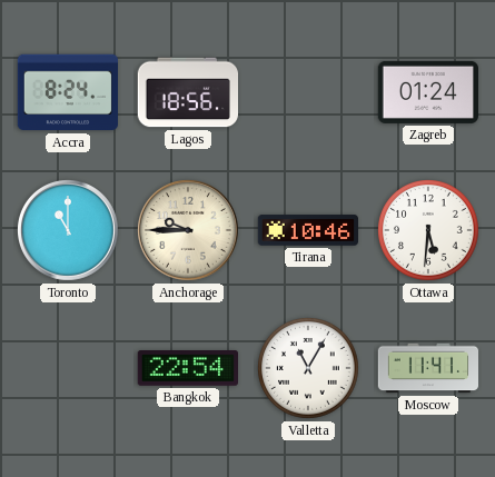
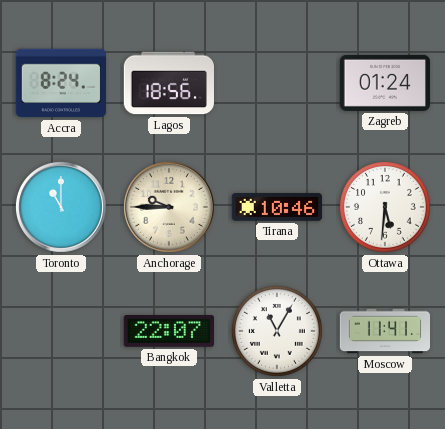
Bangkok: 22:54 -> 22:07
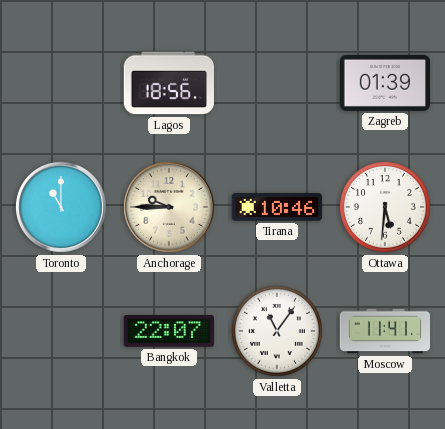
Accra: 8:24 -> none
Zagreb: 01:24 -> 01:39
Valletta: 11:05 -> 11:06
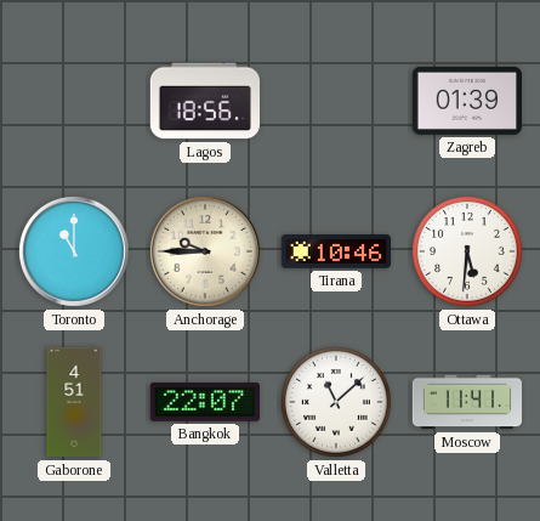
Gaborone: none -> 4:51
Valletta: 11:06 -> 11:08
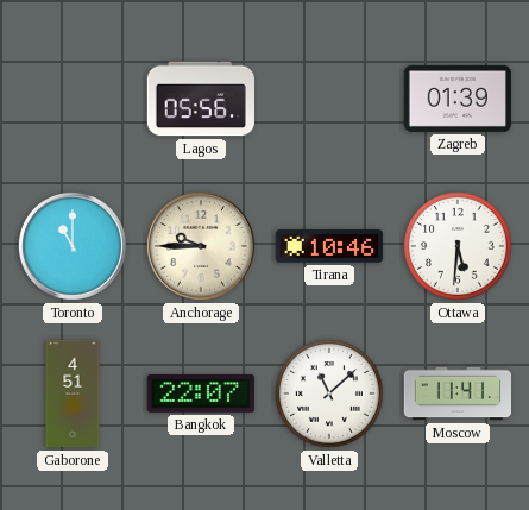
Lagos: 18:56 -> 05:56
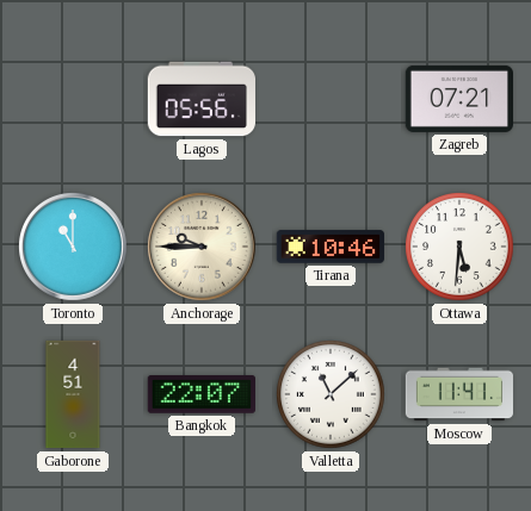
Zagreb: 01:39 -> 07:21
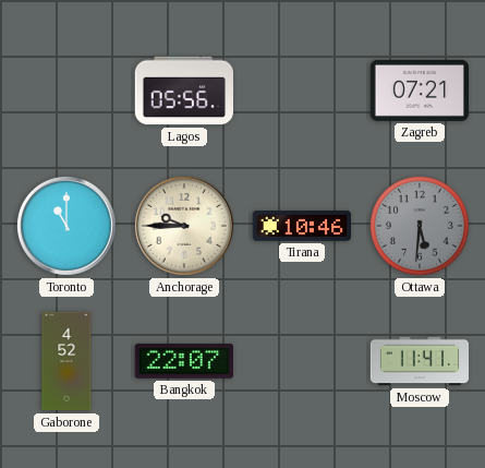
Ottawa dial: white -> grey
Gaborone: 4:51 -> 4:52
Valletta: 11:08 -> none
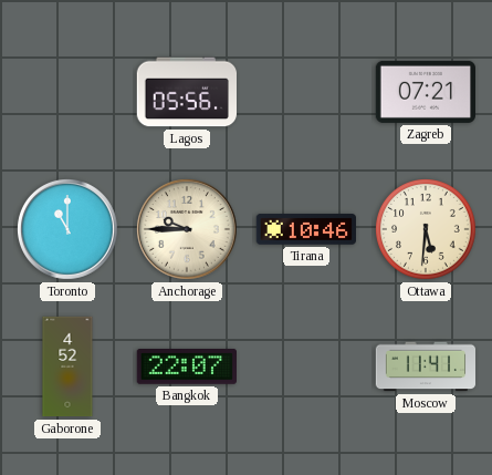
Ottawa dial: grey -> cream
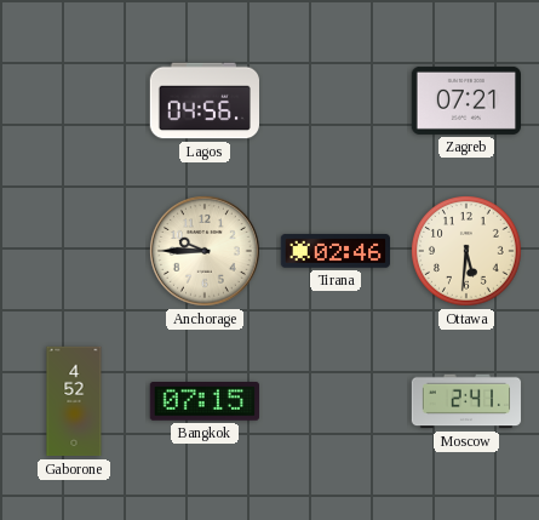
Lagos: 05:56 -> 04:56
Toronto: 11:00 -> none
Tirana: 10:46 -> 02:46
Bangkok: 22:07 -> 07:15
Moscow: 11:41 -> 2:41
